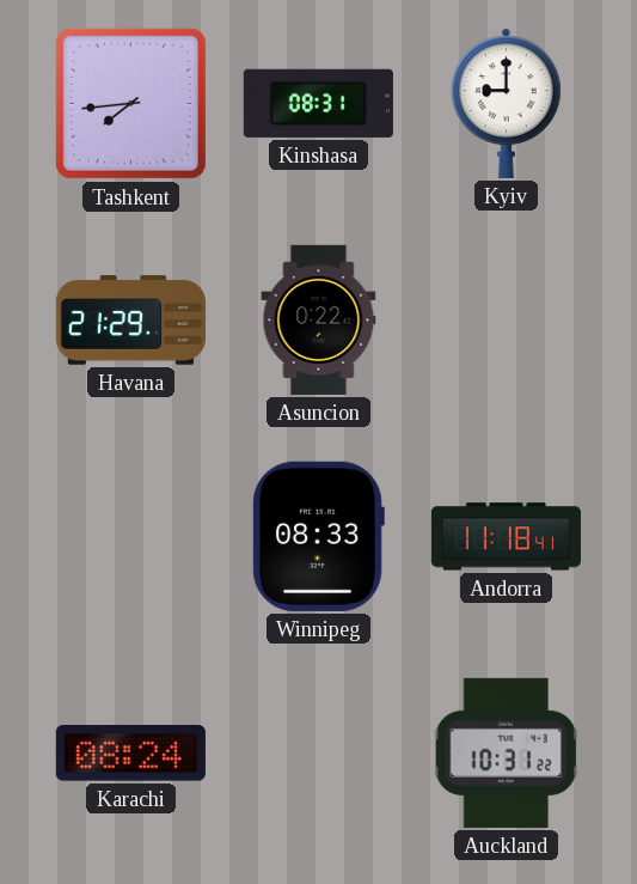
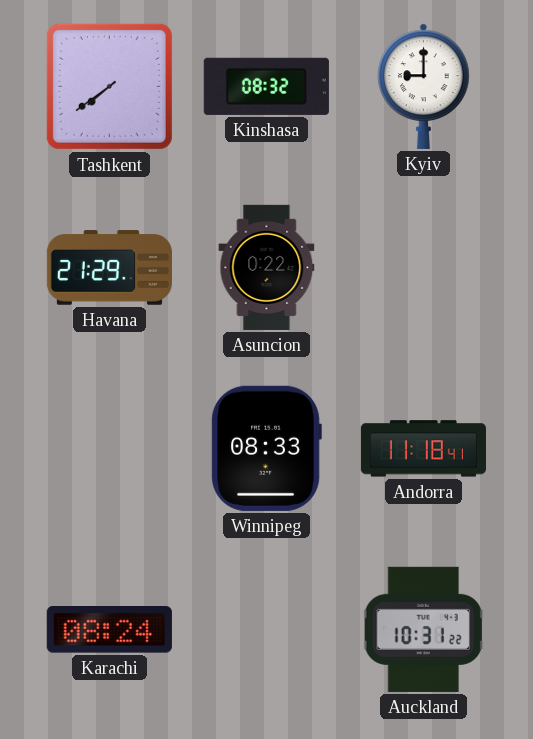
Tashkent: 7:44 -> 7:39
Kinshasa: 08:31 -> 08:32
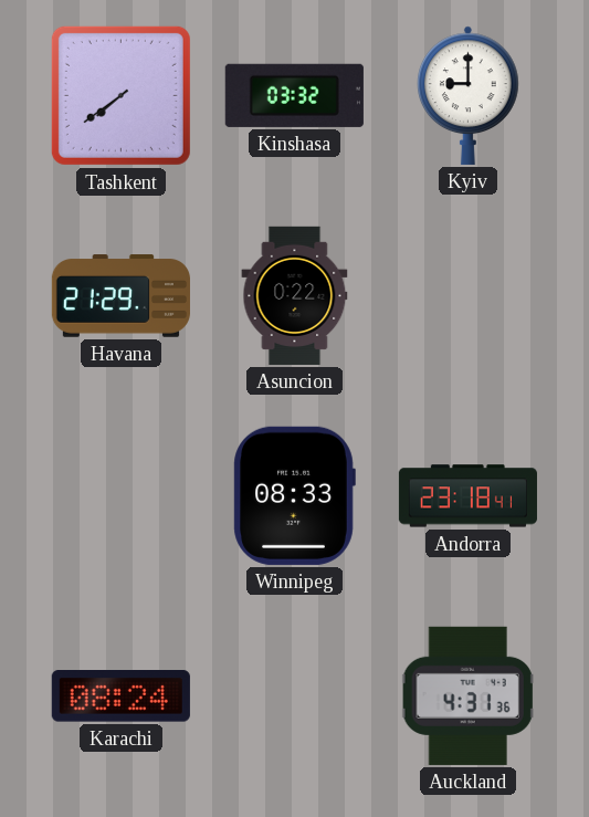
Kinshasa: 08:32 -> 03:32
Andorra: 11:18 -> 23:18
Auckland: 10:31 -> 4:31
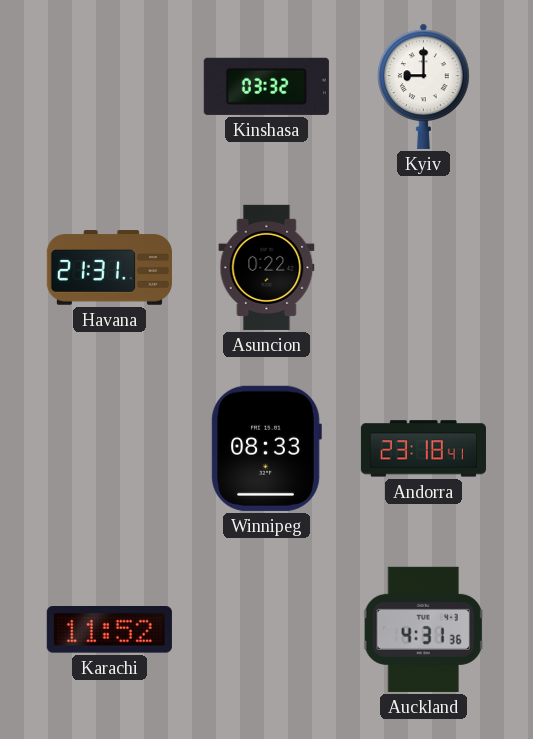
Tashkent: 7:39 -> none
Havana: 21:29 -> 21:31
Karachi: 08:24 -> 11:52
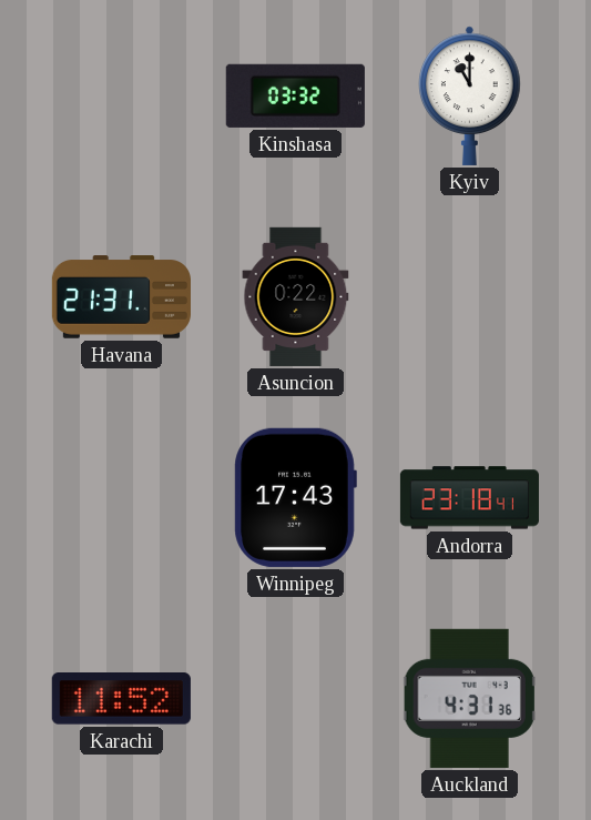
Kyiv: 9:00 -> 11:00
Winnipeg: 08:33 -> 17:43
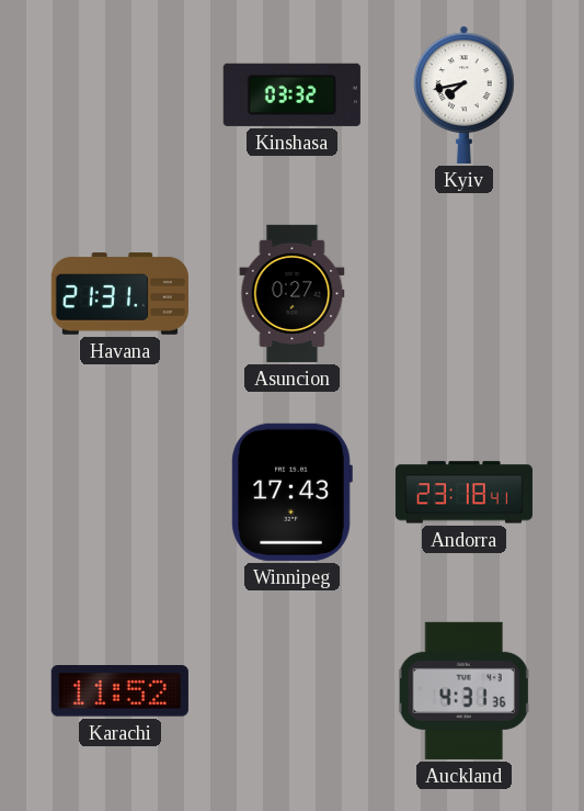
Kyiv: 11:00 -> 7:43
Asuncion: 0:22 -> 0:27
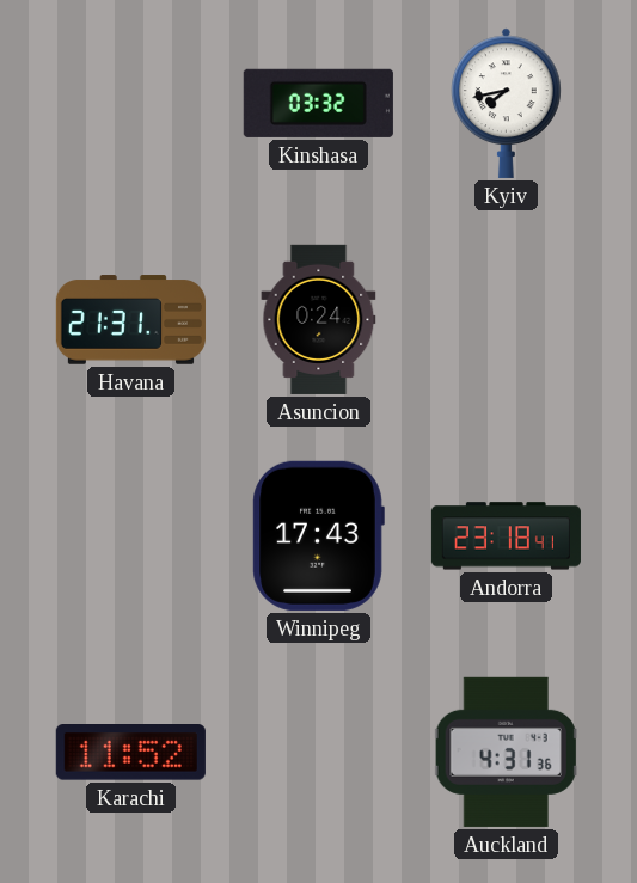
Asuncion: 0:27 -> 0:24
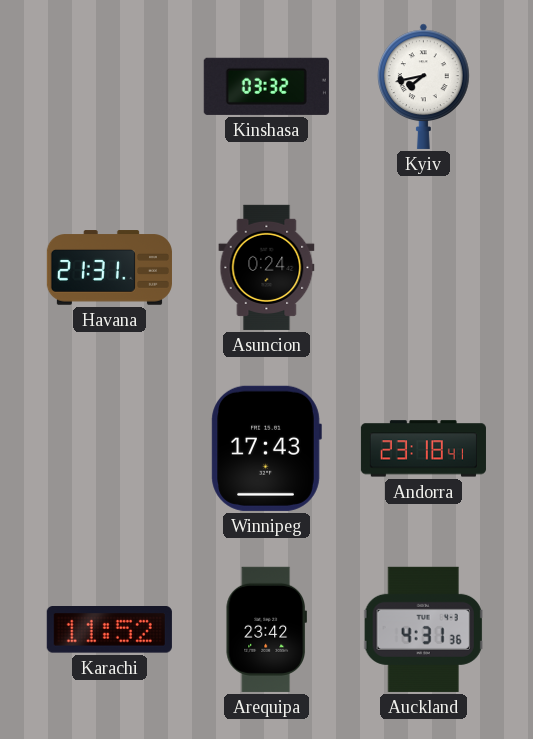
Arequipa: none -> 23:42
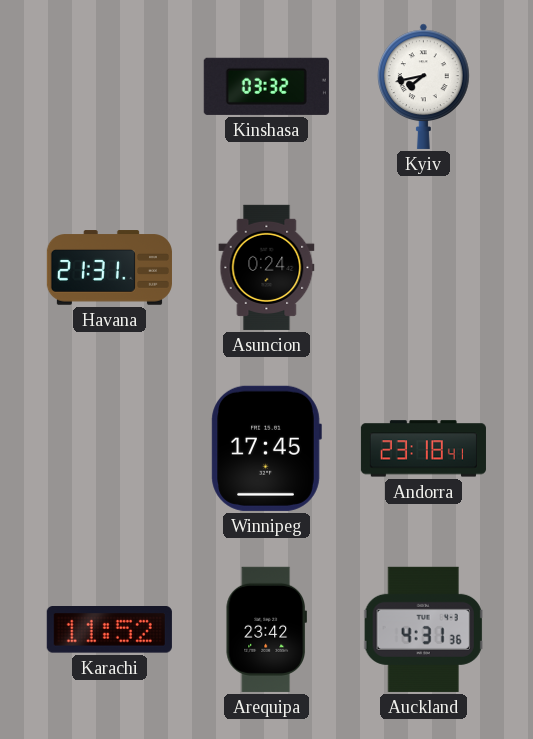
Winnipeg: 17:43 -> 17:45
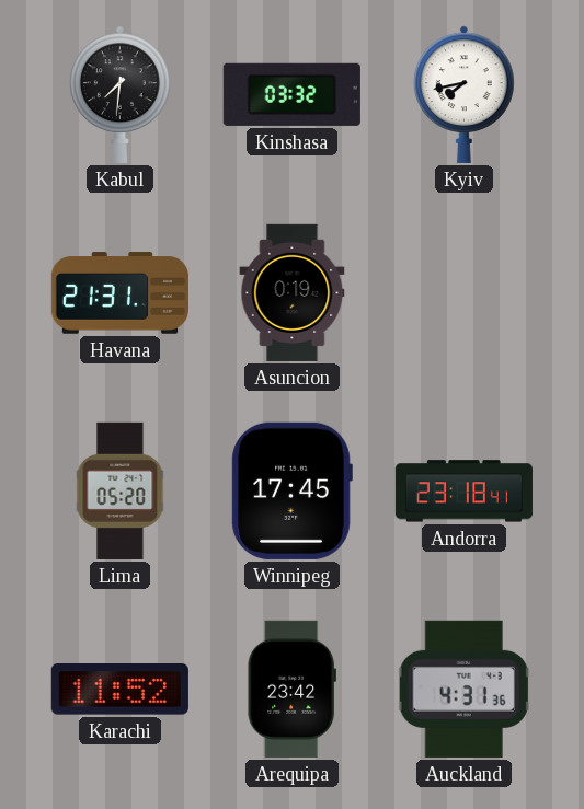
Kabul: none -> 7:31
Asuncion: 0:24 -> 0:19
Lima: none -> 05:20
